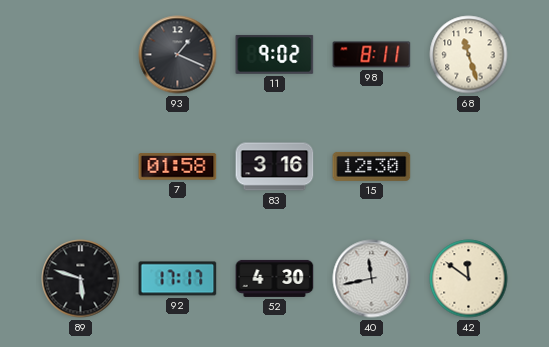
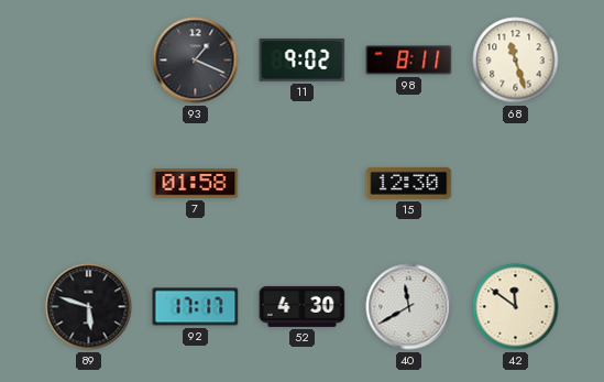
83: 3:16 -> none
40: 11:43 -> 11:40
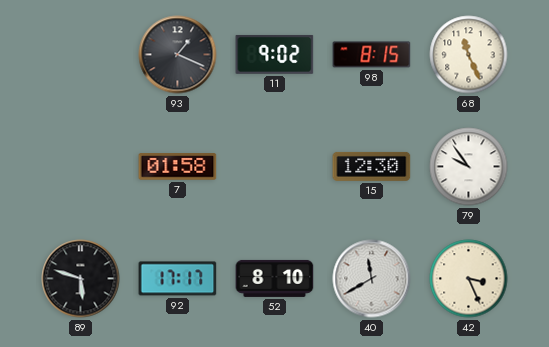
98: 8:11 -> 8:15
68: 11:27 -> 11:26
79: none -> 9:54
52: 4:30 -> 8:10
42: 11:51 -> 3:26
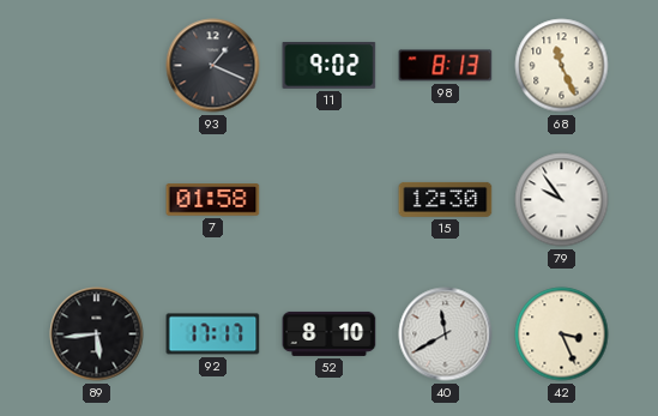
98: 8:15 -> 8:13
89: 5:48 -> 5:44
